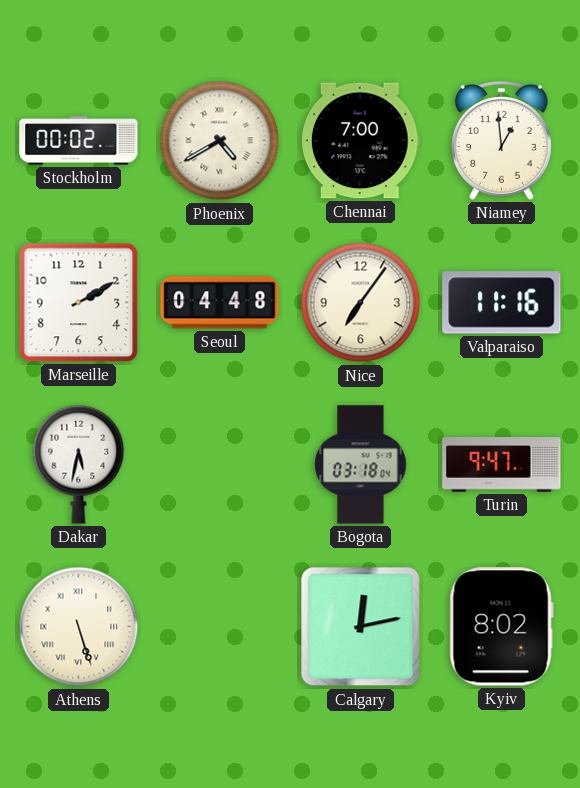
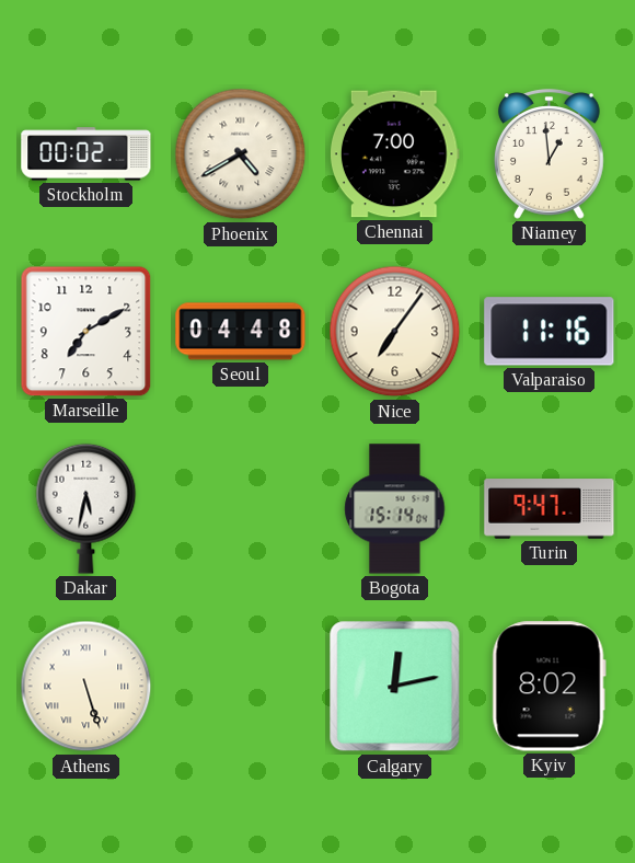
Marseille: 2:10 -> 7:10
Bogota: 03:18 -> 15:14
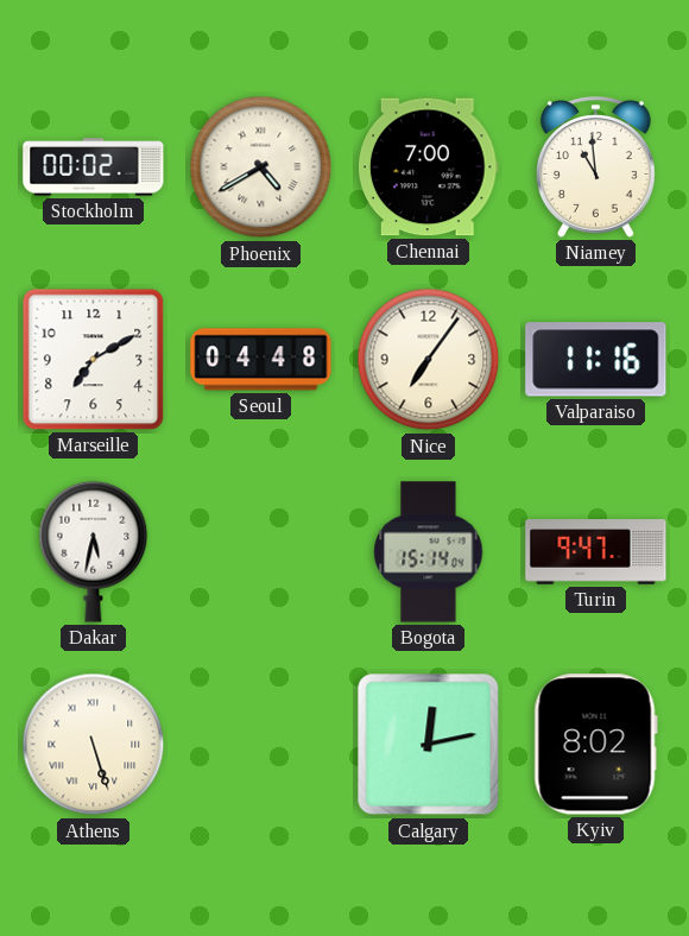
Niamey: 12:59 -> 10:59
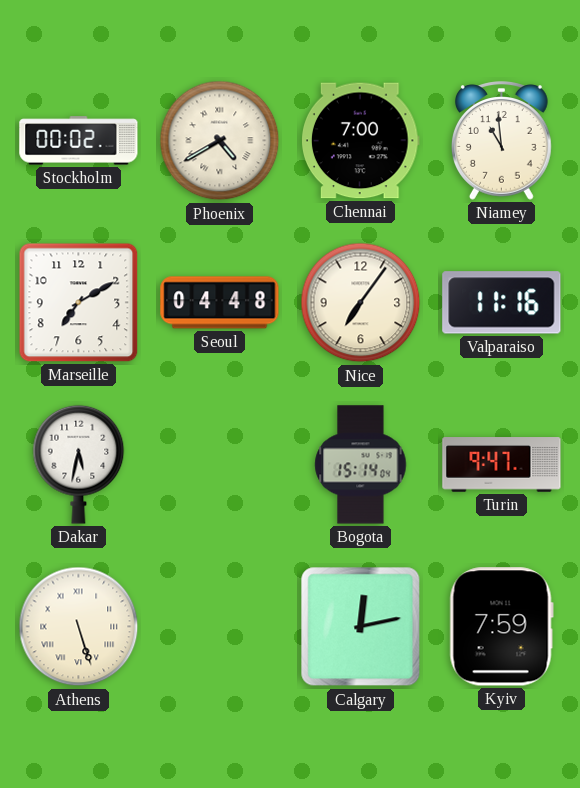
Kyiv: 8:02 -> 7:59
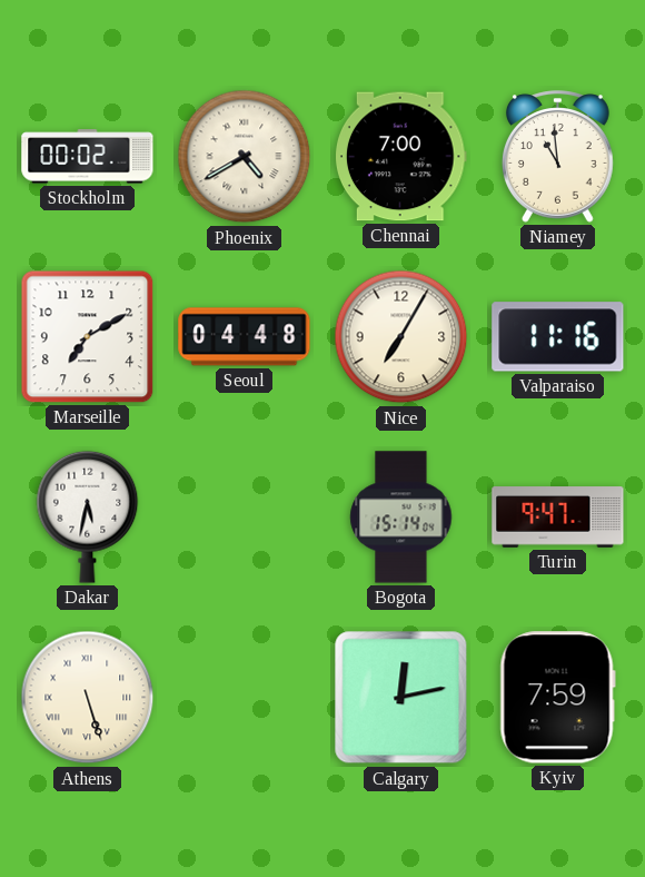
Nice: 7:06 -> 7:05
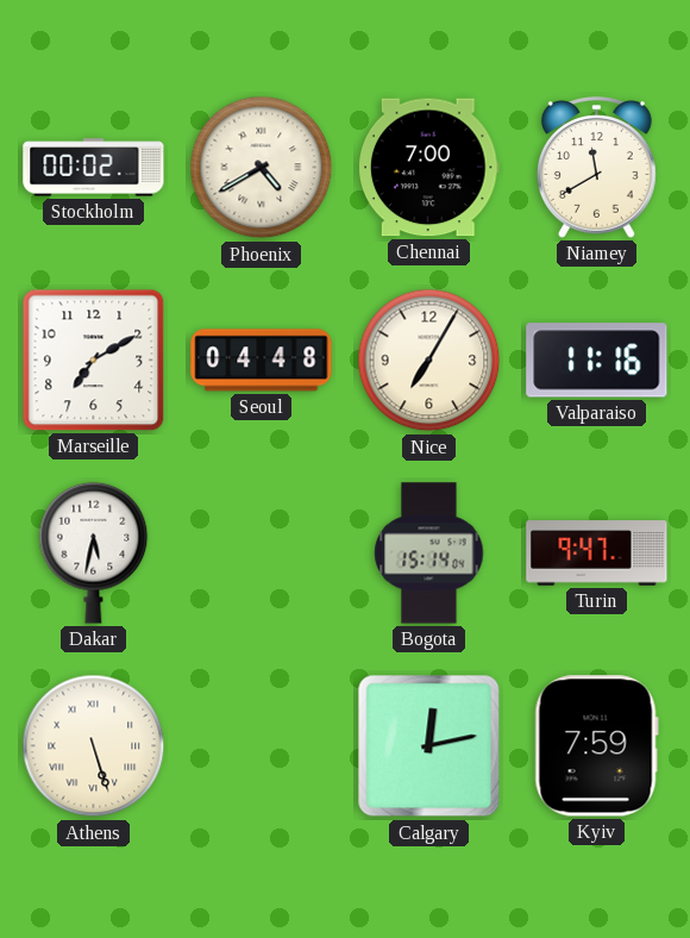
Niamey: 10:59 -> 11:40
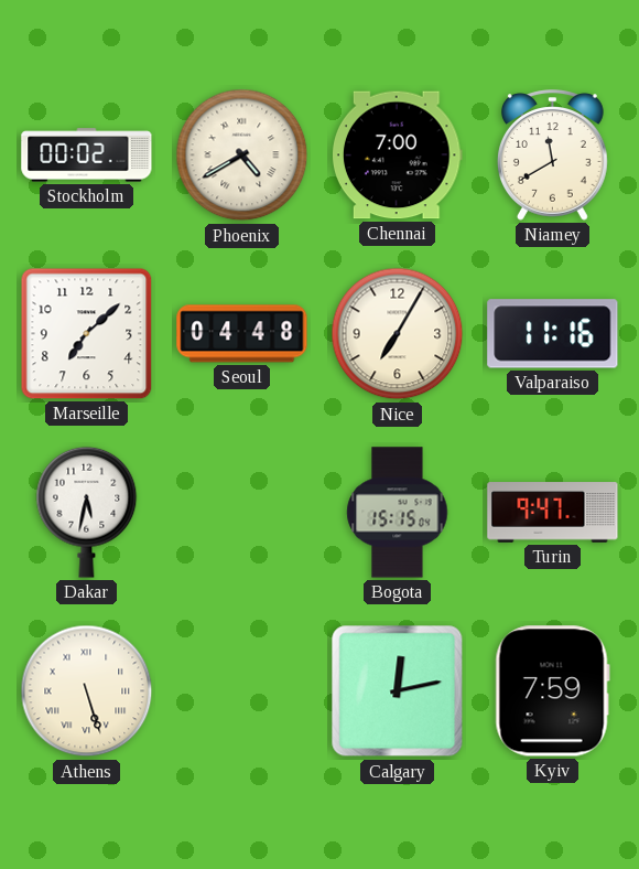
Marseille: 7:10 -> 7:08
Bogota: 15:14 -> 15:15
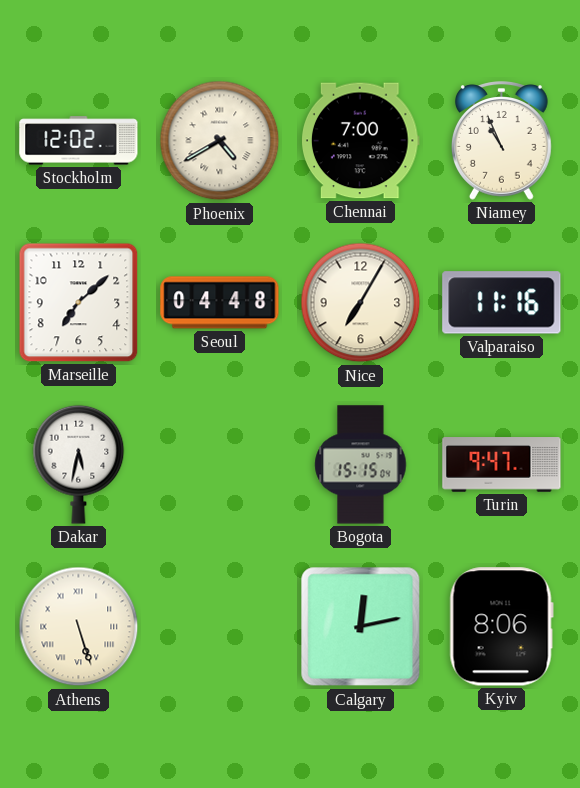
Stockholm: 00:02 -> 12:02
Niamey: 11:40 -> 10:56
Kyiv: 7:59 -> 8:06
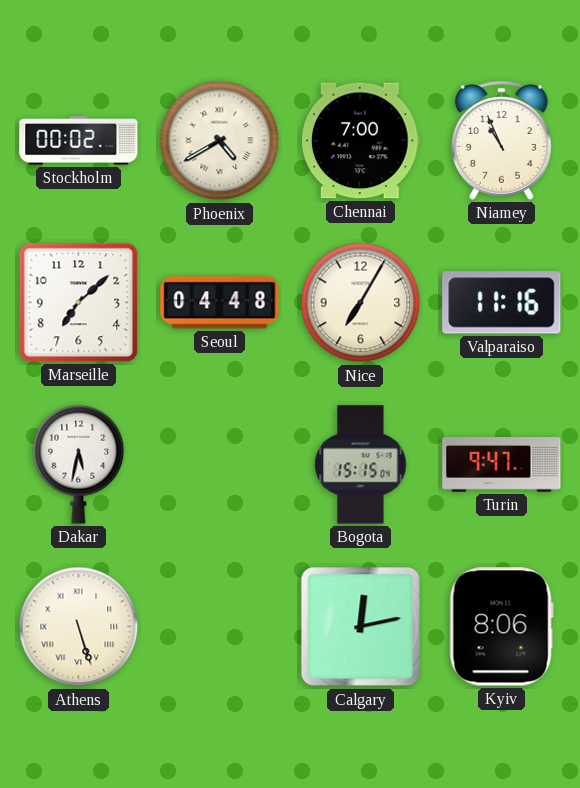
Stockholm: 12:02 -> 00:02
